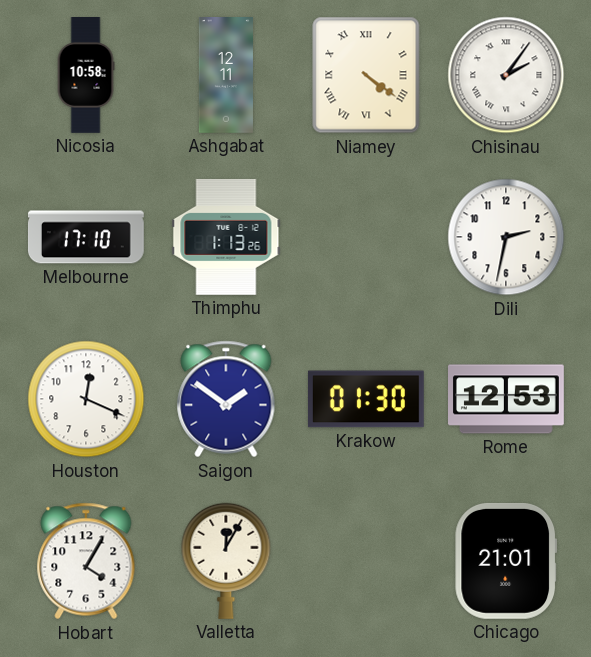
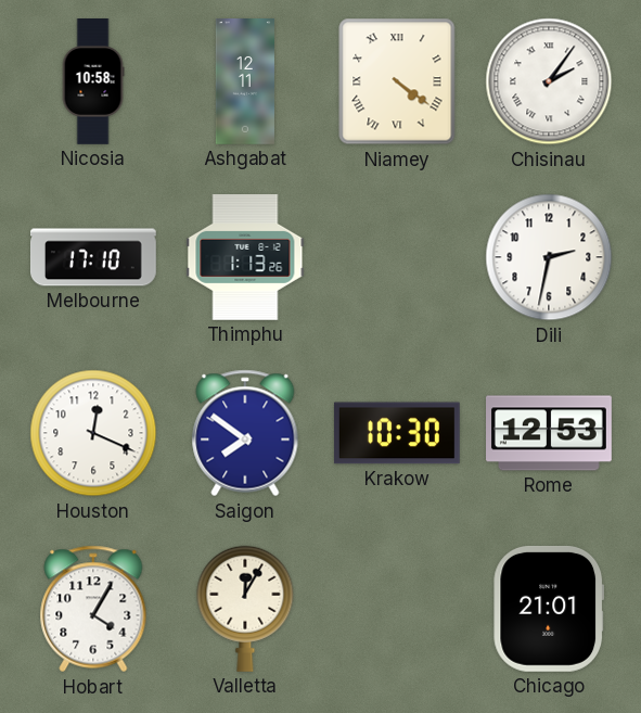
Saigon: 1:51 -> 7:51
Krakow: 01:30 -> 10:30
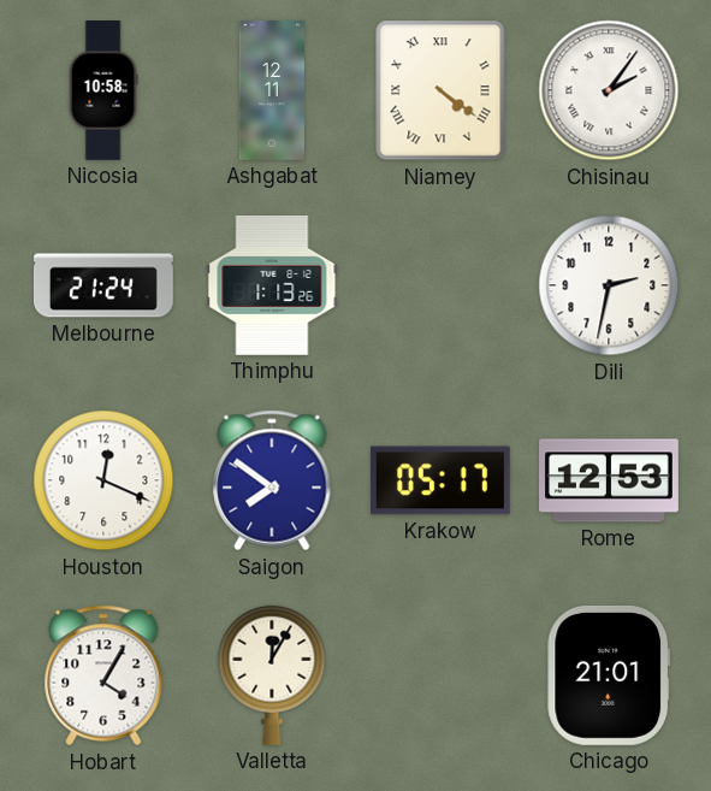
Melbourne: 17:10 -> 21:24
Krakow: 10:30 -> 05:17
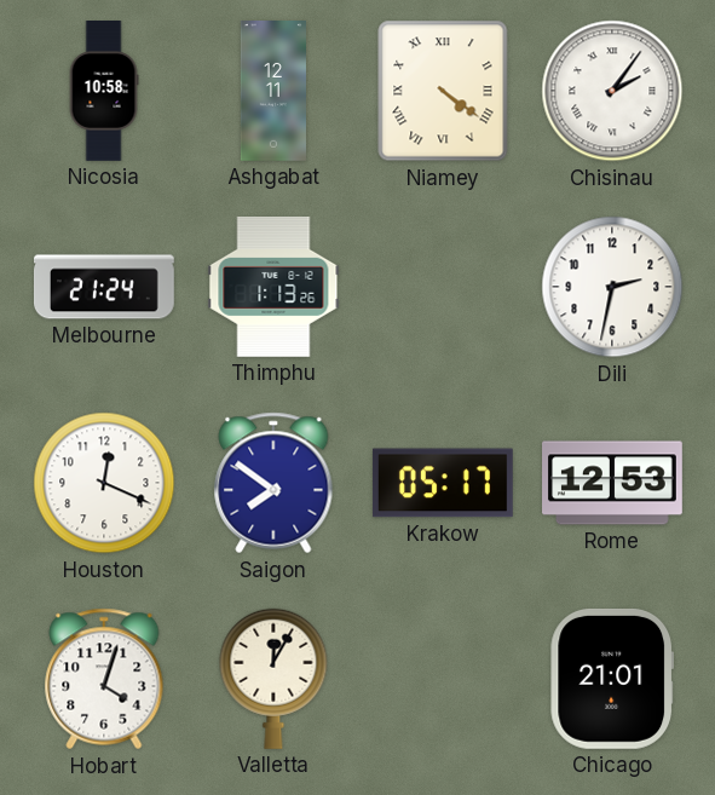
Hobart: 4:05 -> 4:03
